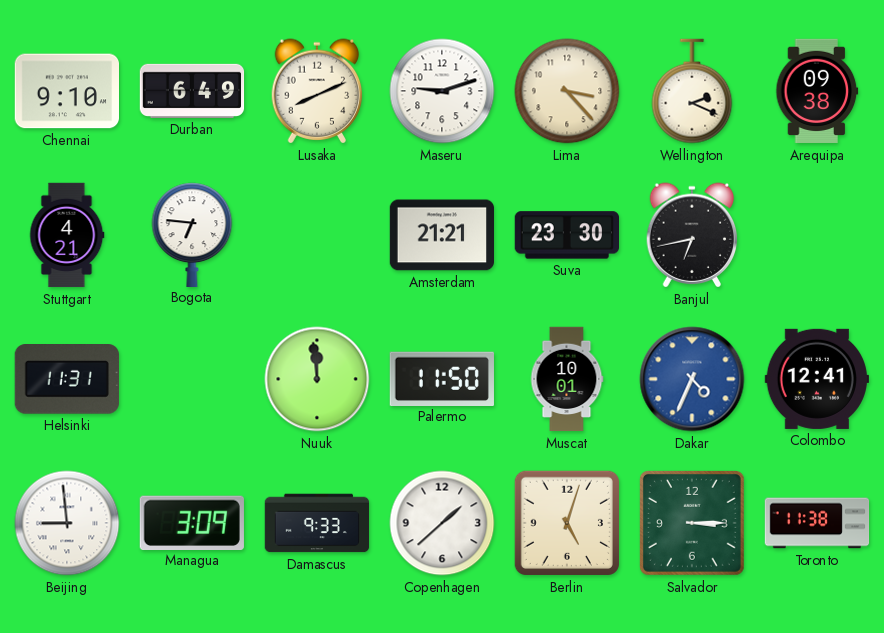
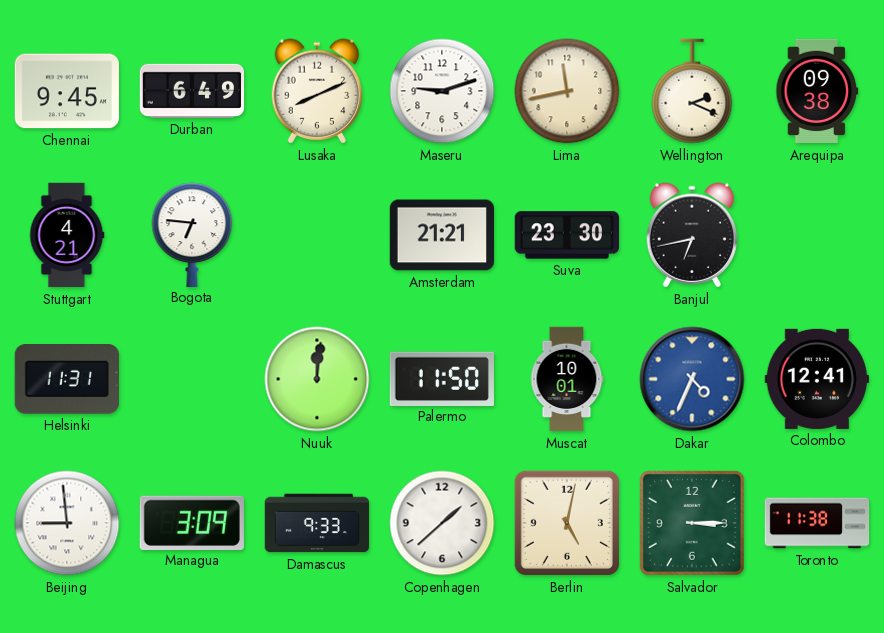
Chennai: 9:10 -> 9:45
Lima: 3:23 -> 11:43
Nuuk: 11:59 -> 12:01
Berlin: 5:03 -> 5:02
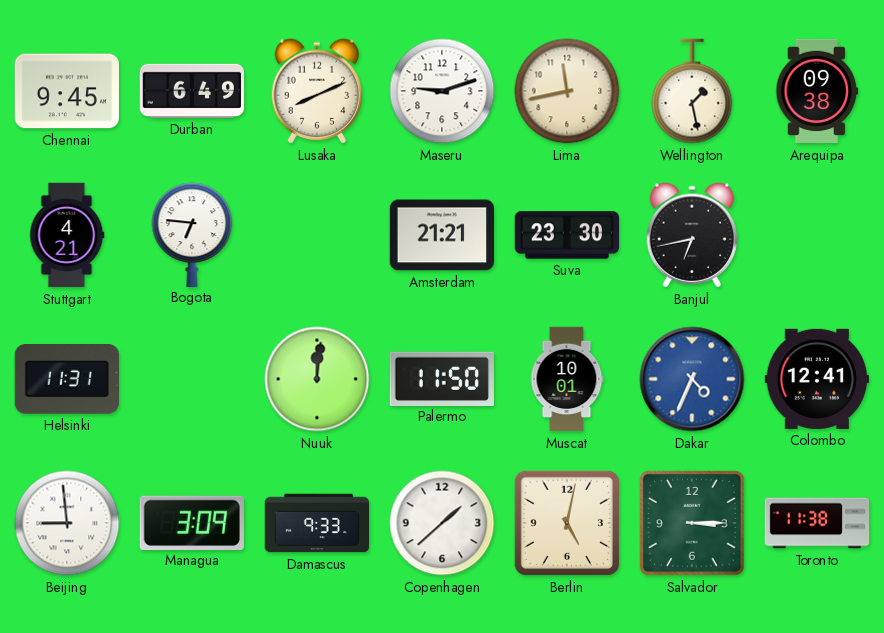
Wellington: 2:19 -> 1:28
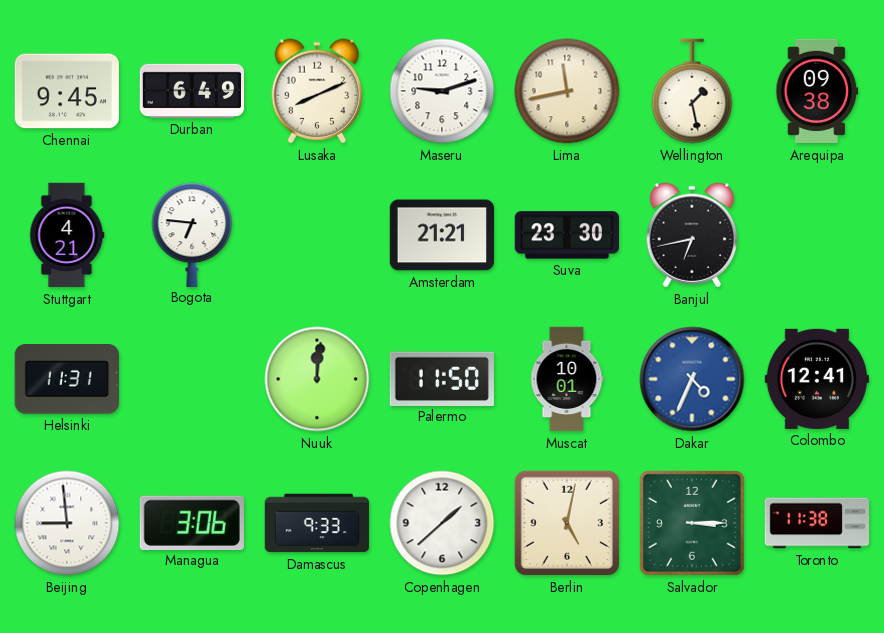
Managua: 3:09 -> 3:06
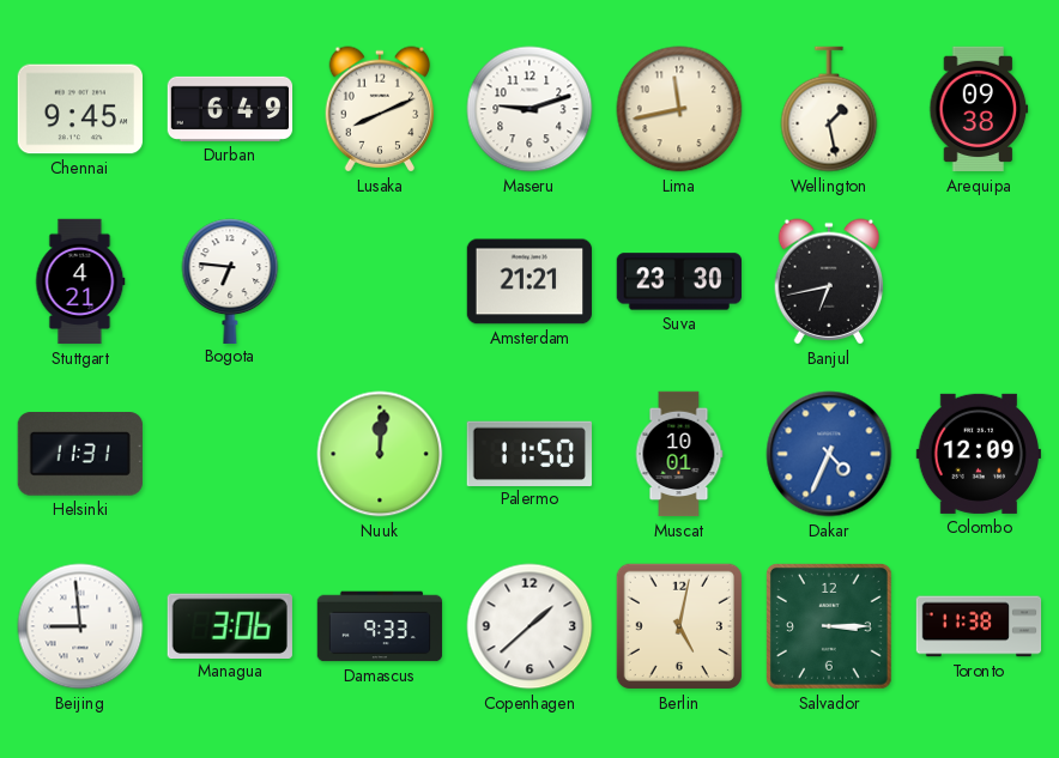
Colombo: 12:41 -> 12:09
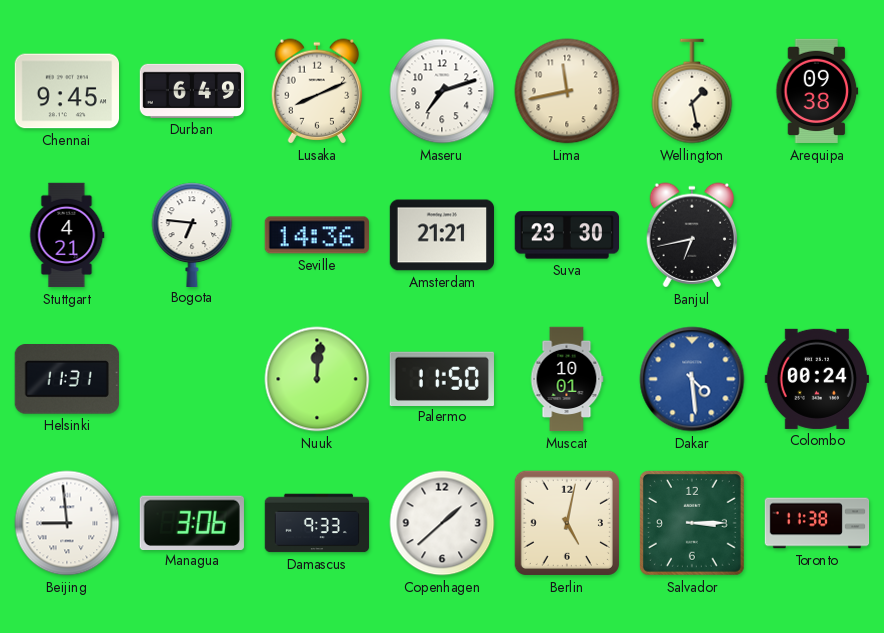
Maseru: 9:12 -> 7:12
Seville: none -> 14:36
Dakar: 4:34 -> 4:29
Colombo: 12:09 -> 00:24
